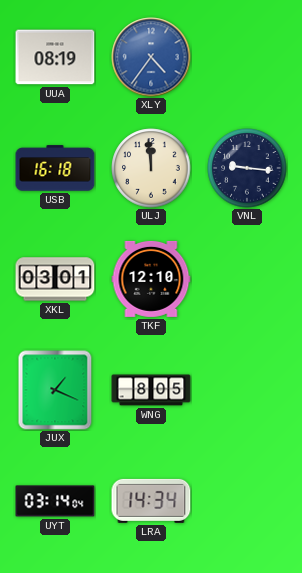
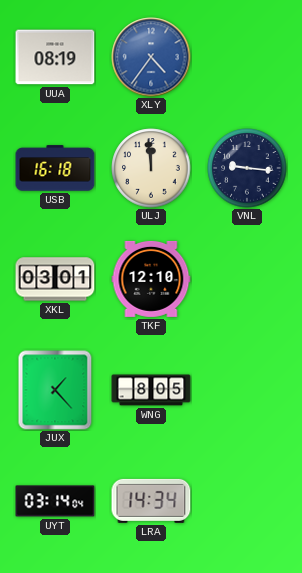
JUX: 1:19 -> 1:23
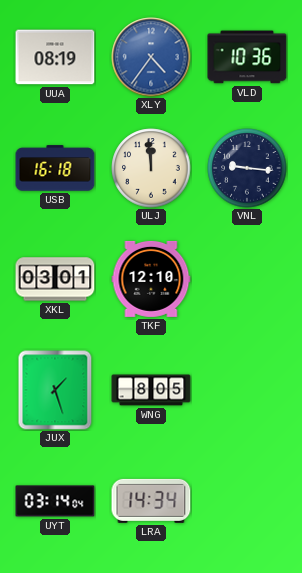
VLD: none -> 10:36
JUX: 1:23 -> 1:27
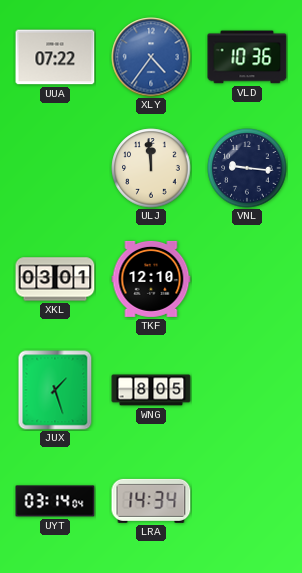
UUA: 08:19 -> 07:22
USB: 16:18 -> none
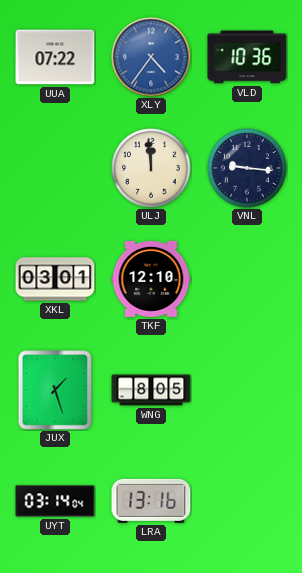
LRA: 14:34 -> 13:16
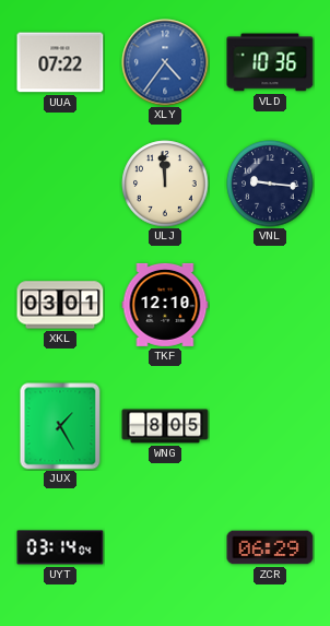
JUX: 1:27 -> 1:25
LRA: 13:16 -> none
ZCR: none -> 06:29
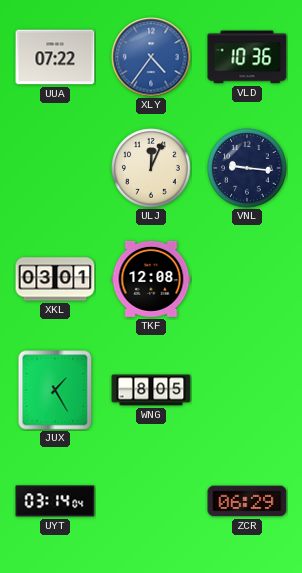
ULJ: 11:59 -> 12:04
TKF: 12:10 -> 12:08
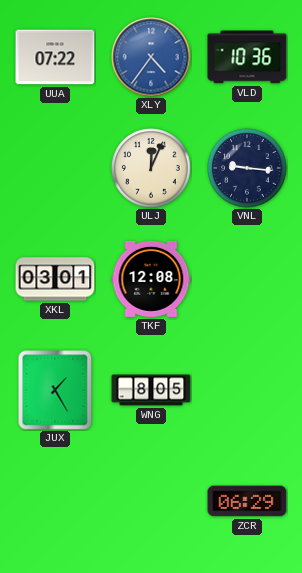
UYT: 03:14 -> none
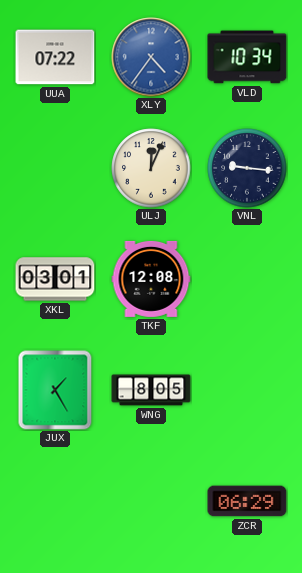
VLD: 10:36 -> 10:34
